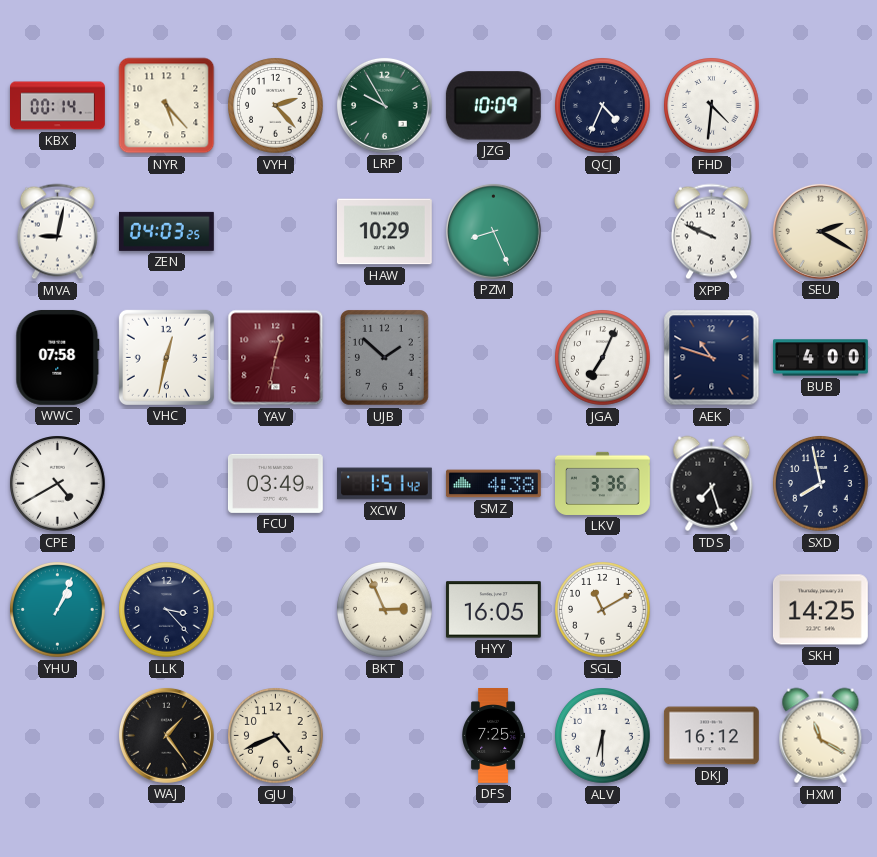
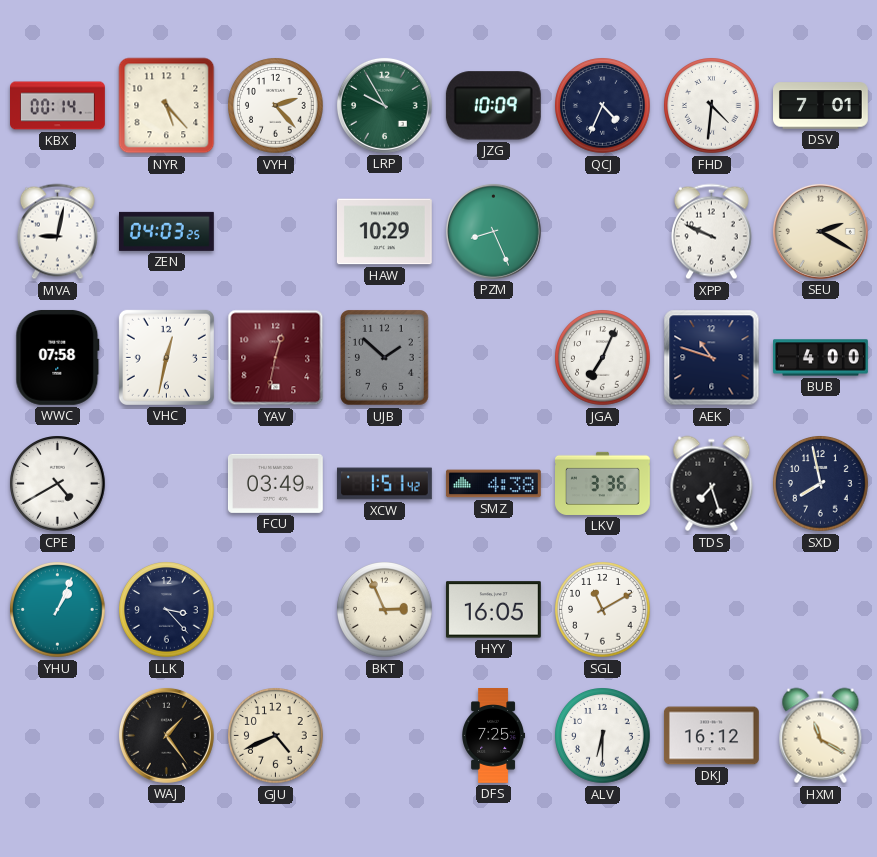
DSV: none -> 7:01
SKH: 14:25 -> none
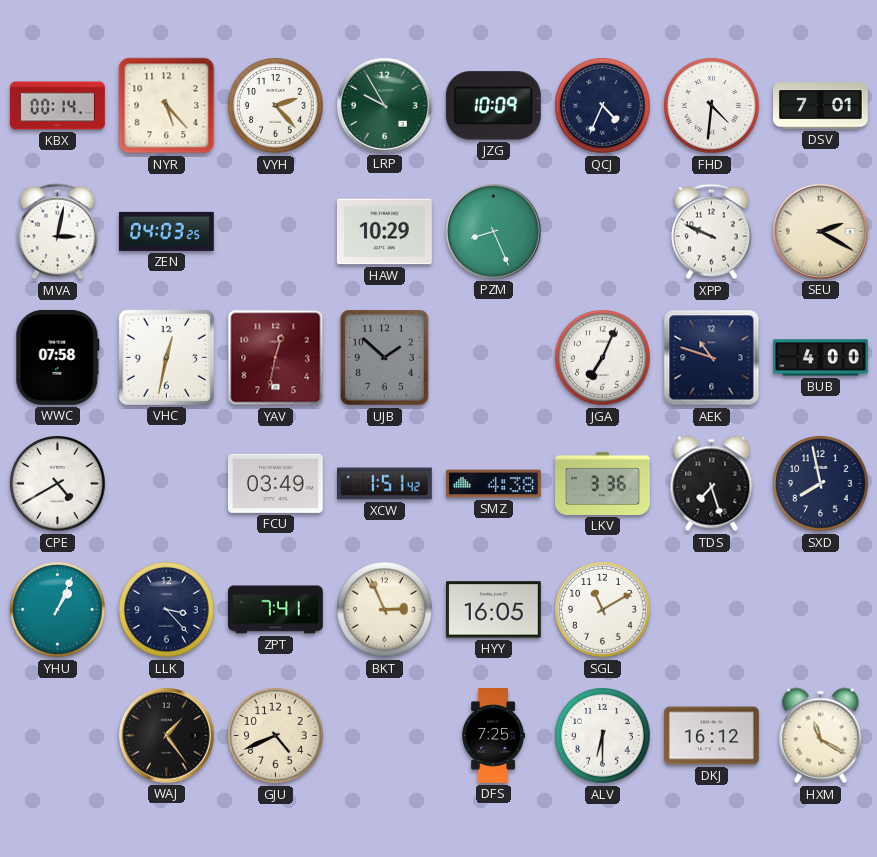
MVA: 9:02 -> 3:02
ZPT: none -> 7:41
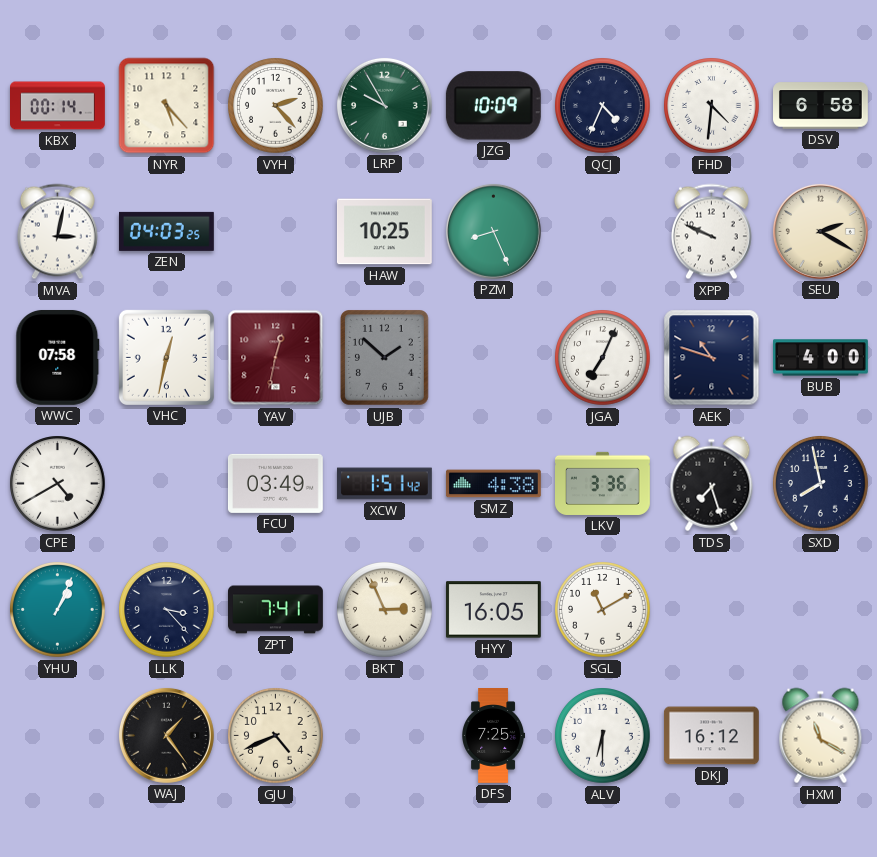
DSV: 7:01 -> 6:58
HAW: 10:29 -> 10:25
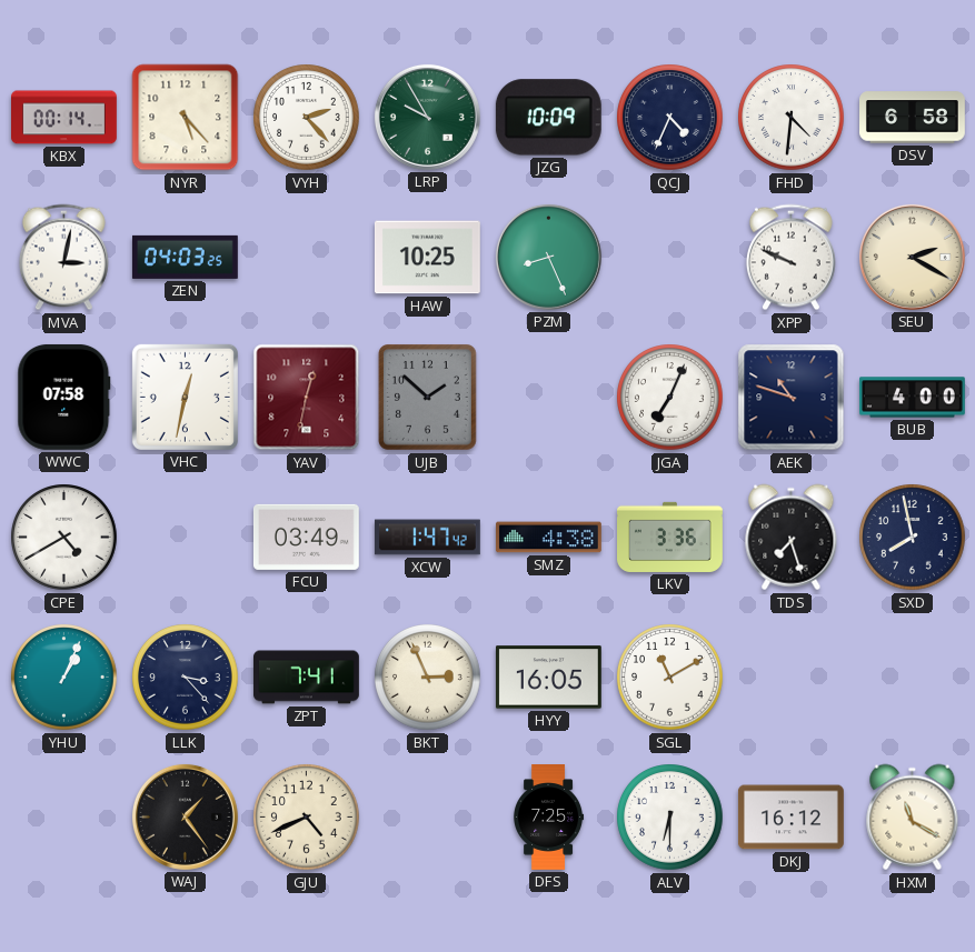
XCW: 1:51 -> 1:47
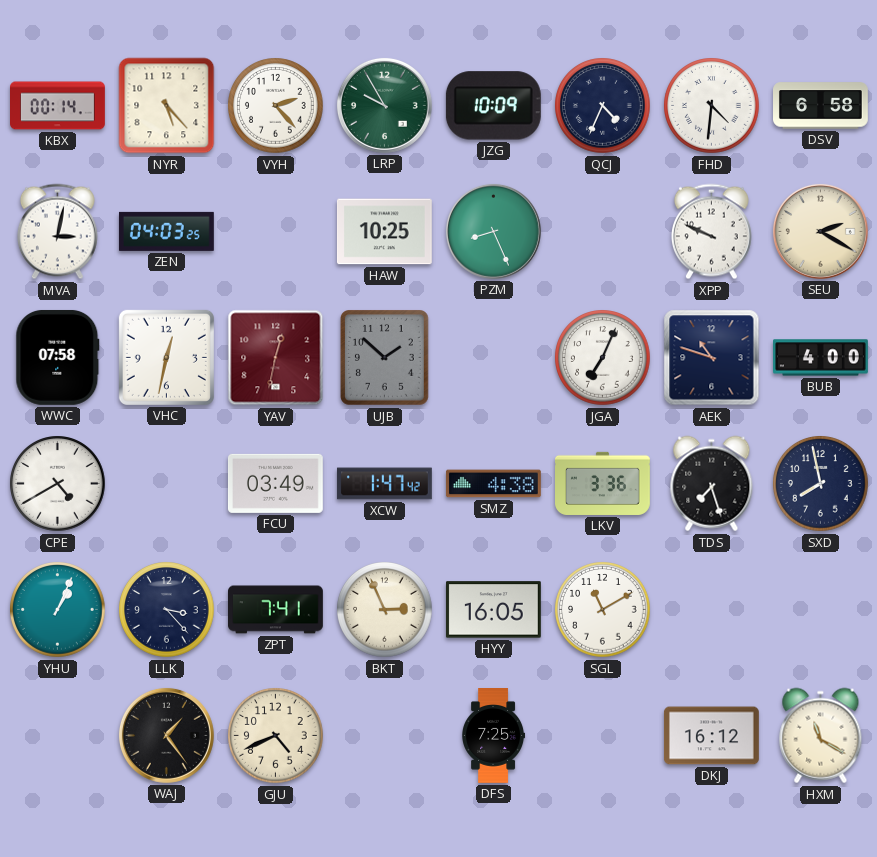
ALV: 6:30 -> none
